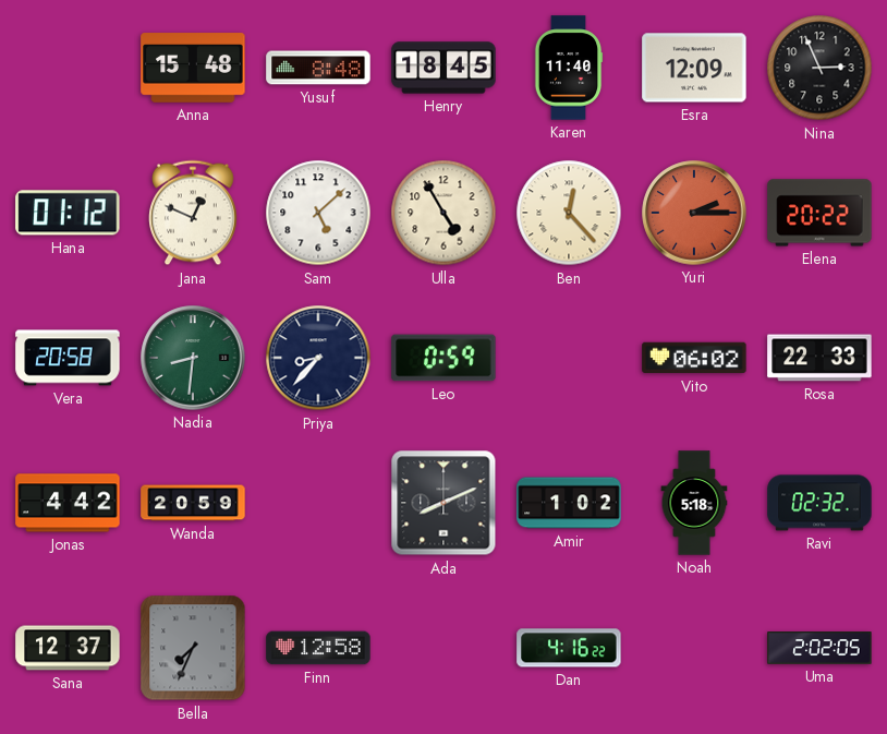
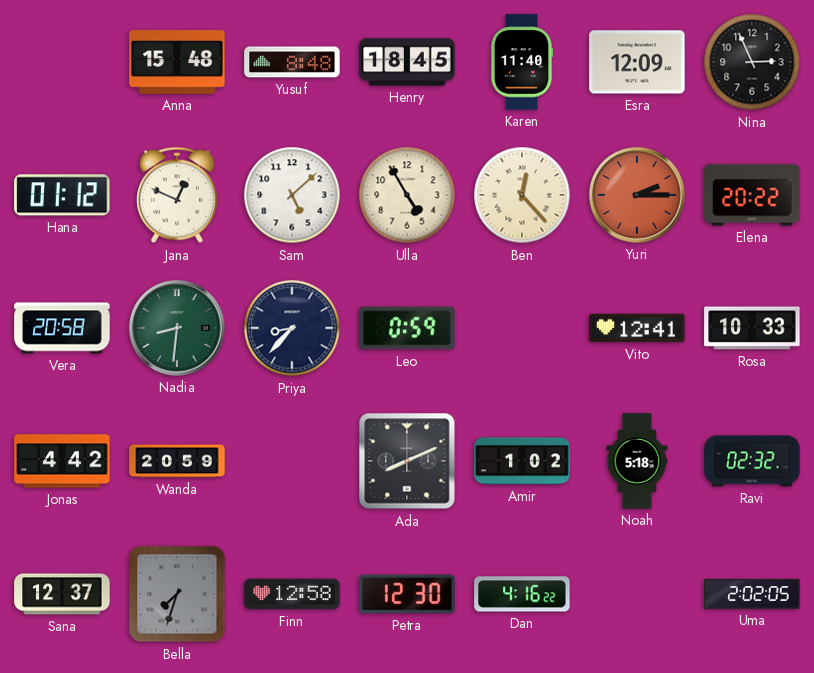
Vito: 06:02 -> 12:41
Rosa: 22:33 -> 10:33
Bella: 7:34 -> 7:33
Petra: none -> 12:30
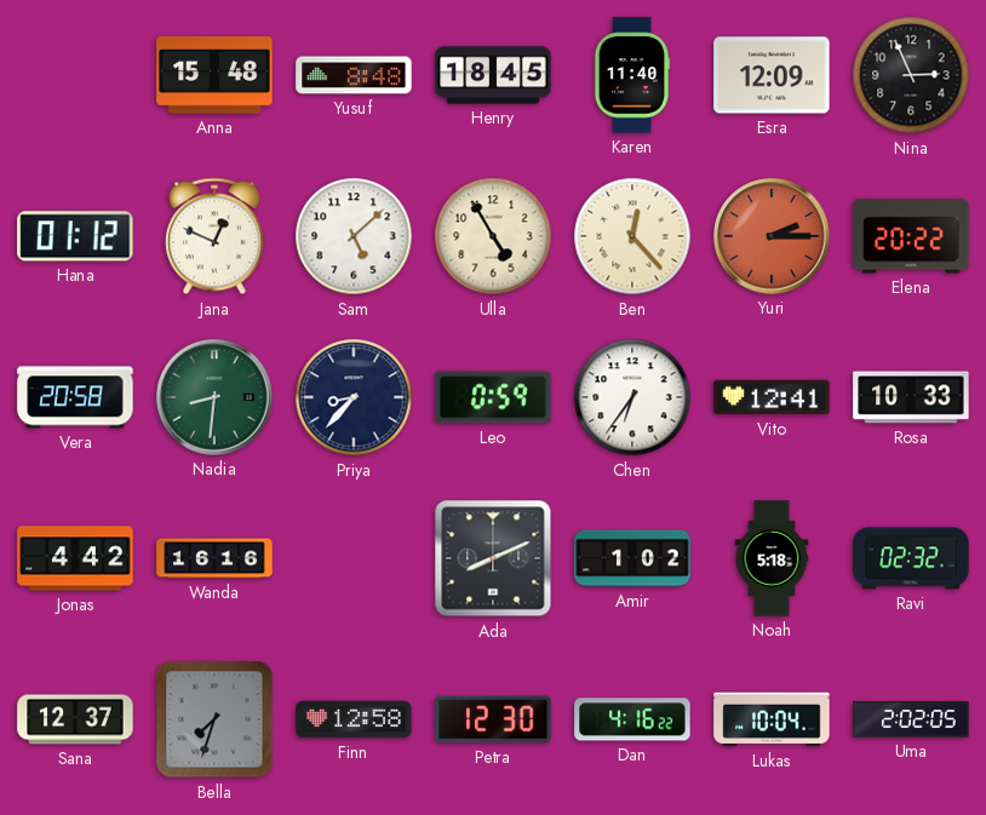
Chen: none -> 6:36
Wanda: 20:59 -> 16:16
Lukas: none -> 10:04
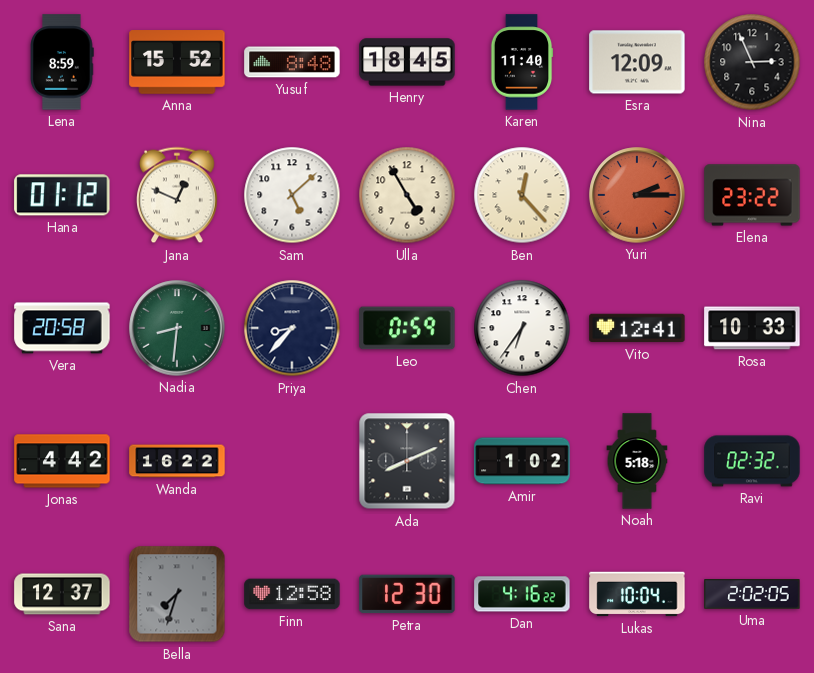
Lena: none -> 8:59
Anna: 15:48 -> 15:52
Elena: 20:22 -> 23:22
Wanda: 16:16 -> 16:22
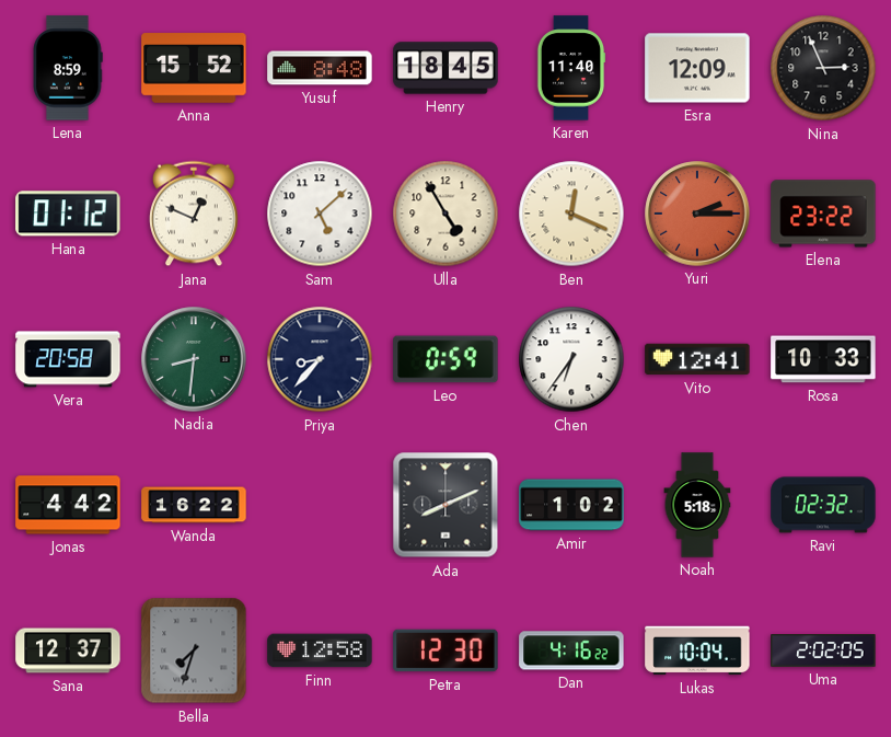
Ben: 12:23 -> 12:19
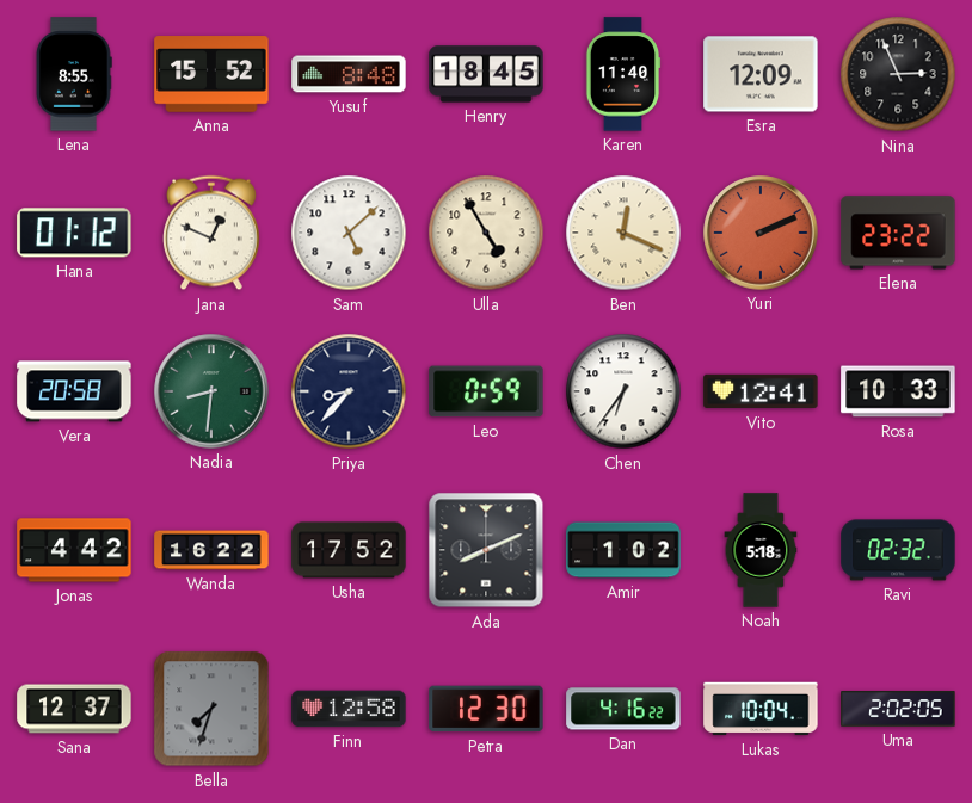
Lena: 8:59 -> 8:55
Yuri: 2:15 -> 2:11
Usha: none -> 17:52
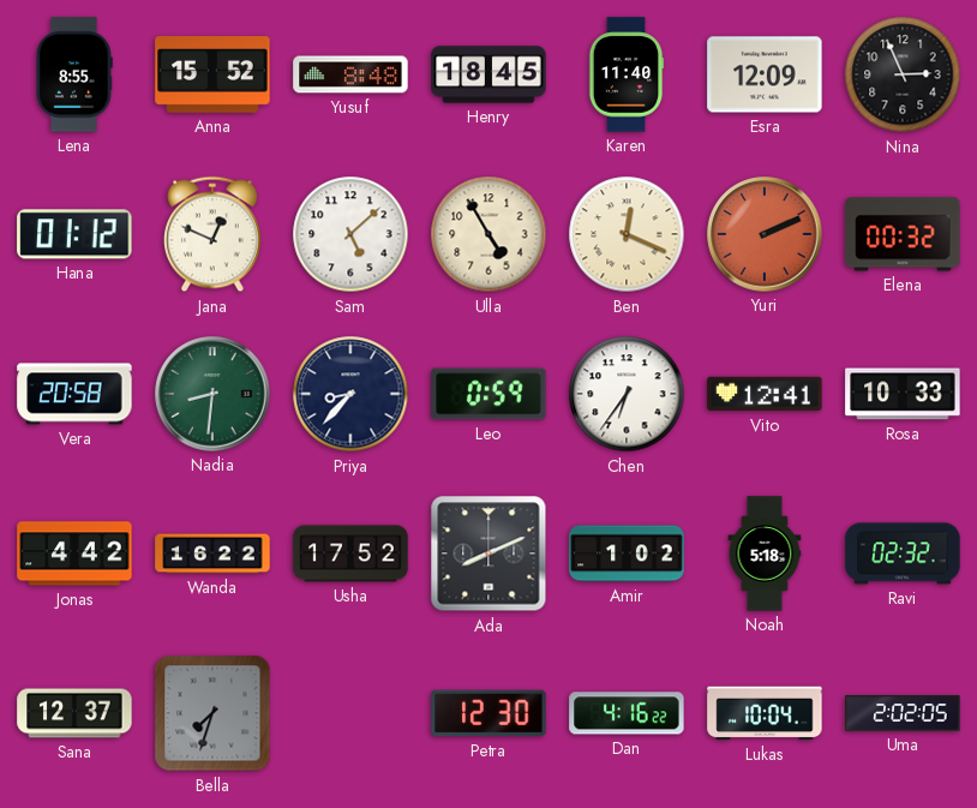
Elena: 23:22 -> 00:32
Finn: 12:58 -> none
